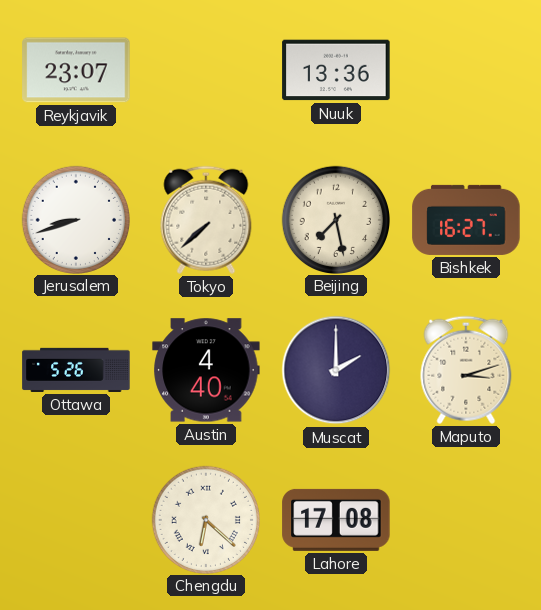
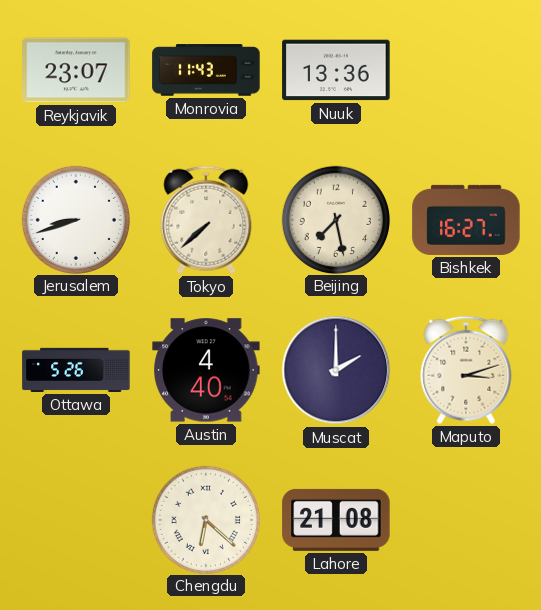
Monrovia: none -> 11:43
Lahore: 17:08 -> 21:08
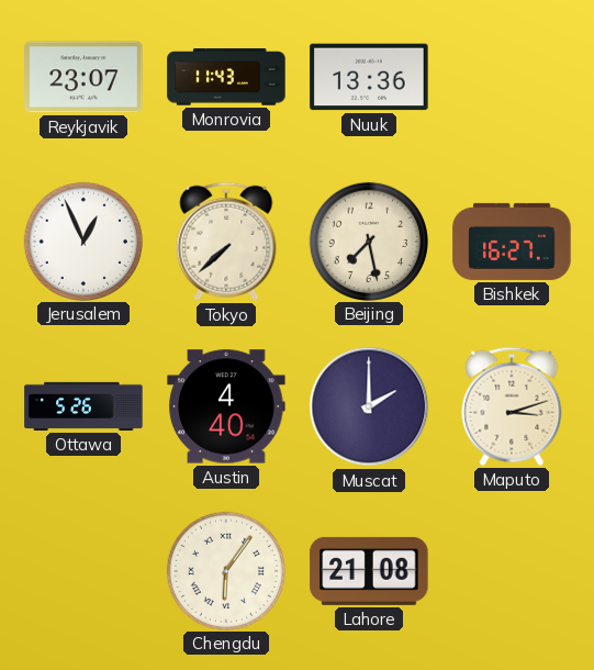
Jerusalem: 8:42 -> 12:56
Chengdu: 6:22 -> 6:06
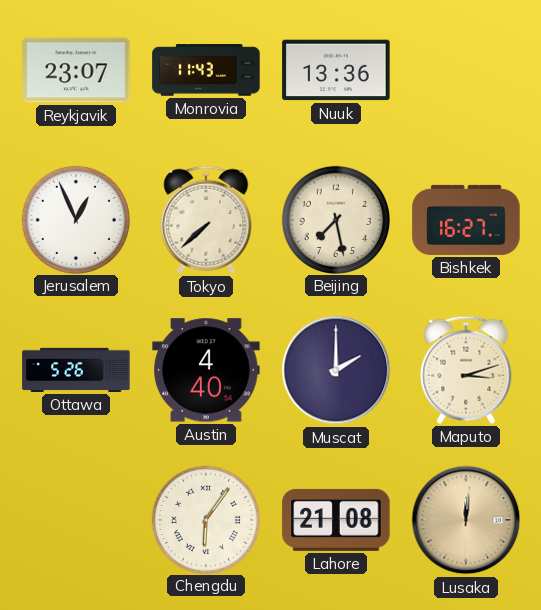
Lusaka: none -> 12:01
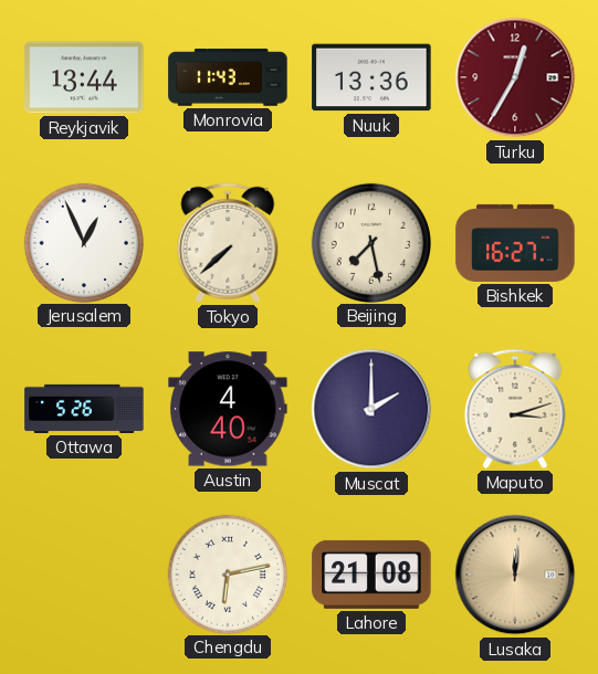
Reykjavik: 23:07 -> 13:44
Turku: none -> 12:35
Chengdu: 6:06 -> 6:13
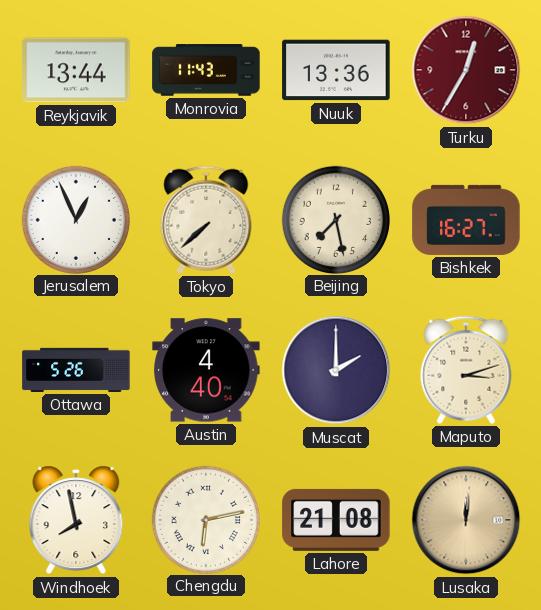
Windhoek: none -> 7:58
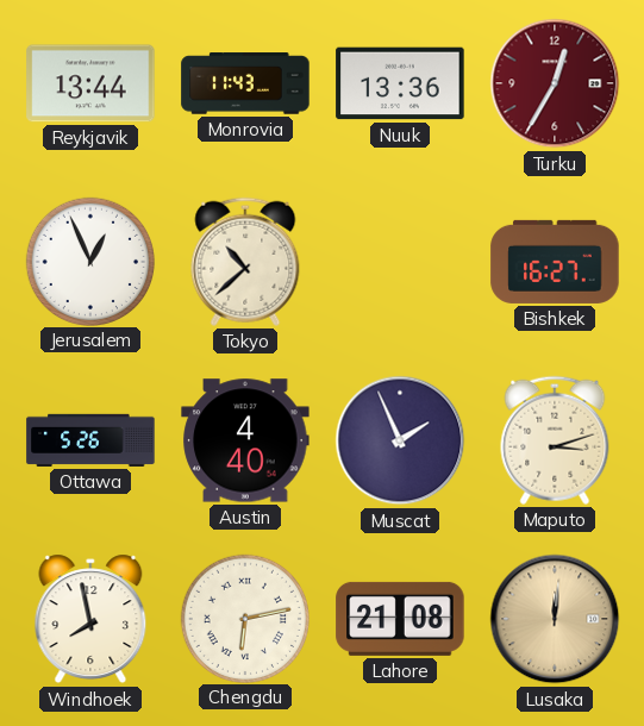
Tokyo: 7:38 -> 10:38
Beijing: 7:28 -> none
Muscat: 2:00 -> 1:56
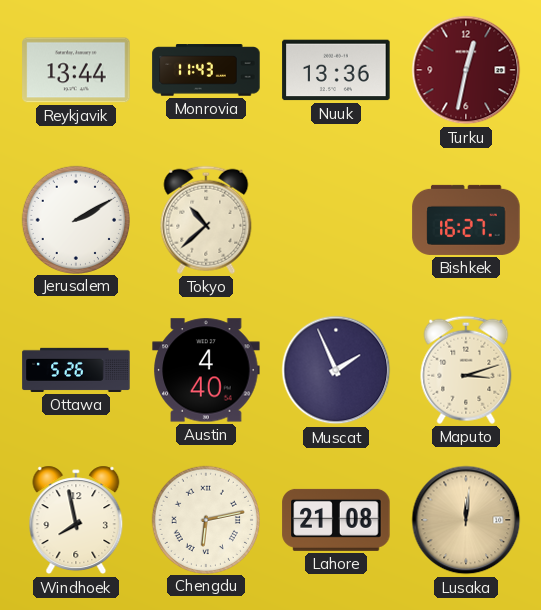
Turku: 12:35 -> 12:32
Jerusalem: 12:56 -> 2:10
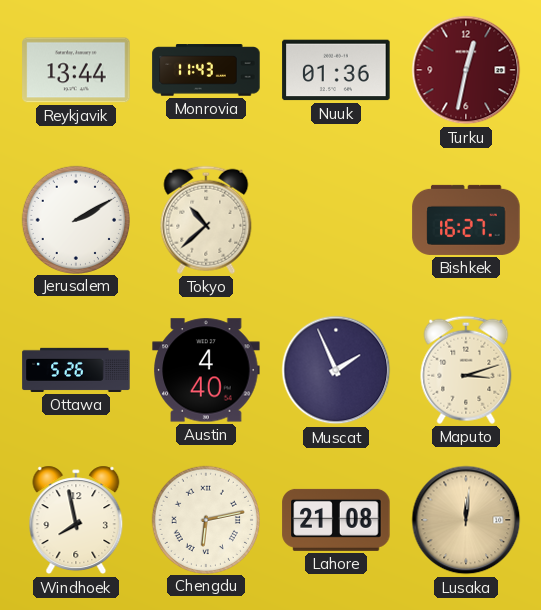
Nuuk: 13:36 -> 01:36
